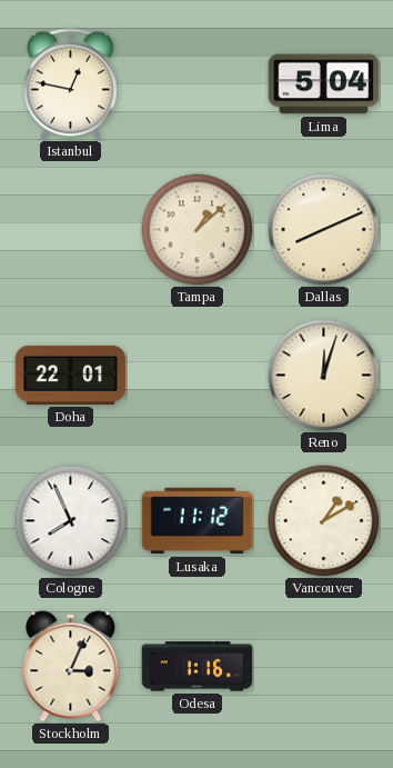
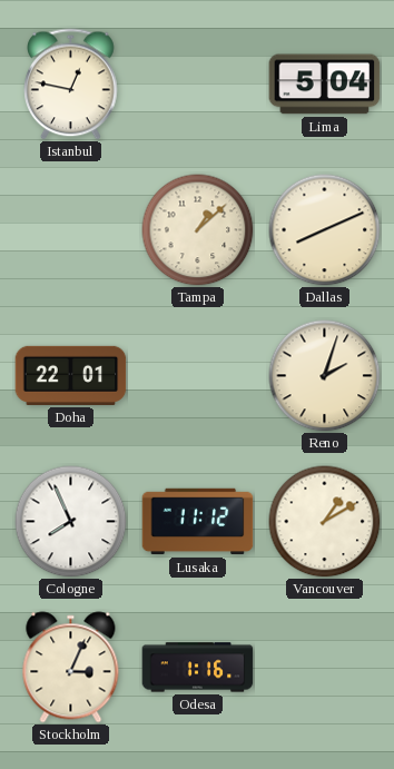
Reno: 12:03 -> 2:03
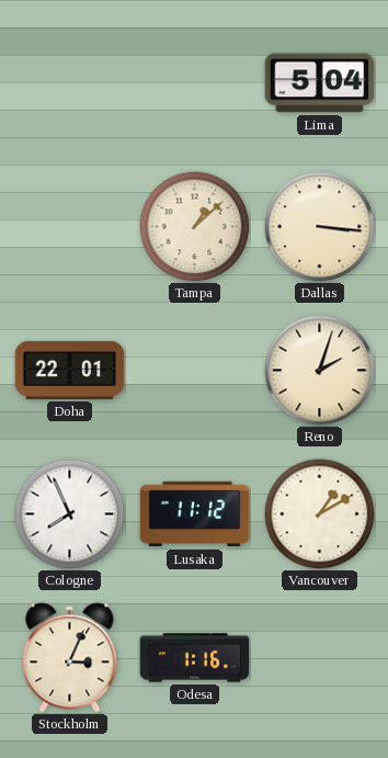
Istanbul: 12:47 -> none
Dallas: 8:11 -> 3:16
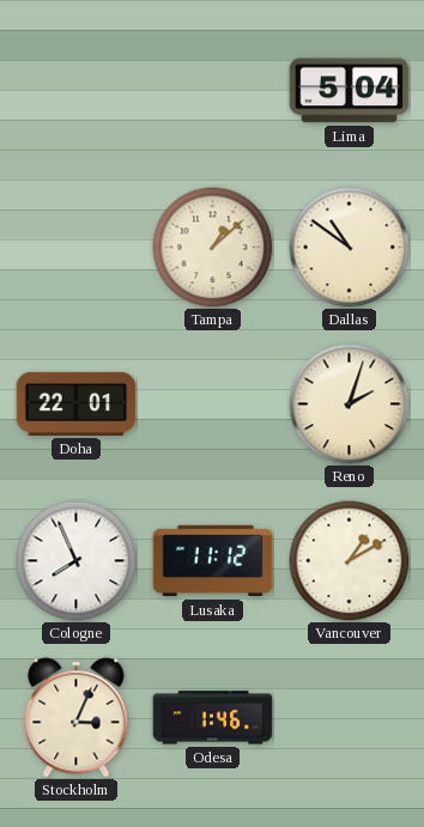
Dallas: 3:16 -> 10:51
Odesa: 1:16 -> 1:46
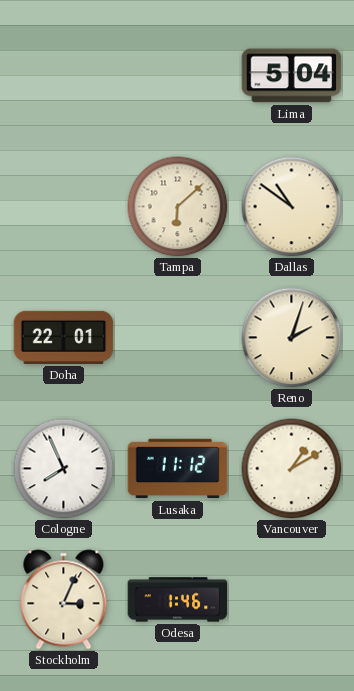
Tampa: 1:08 -> 6:08
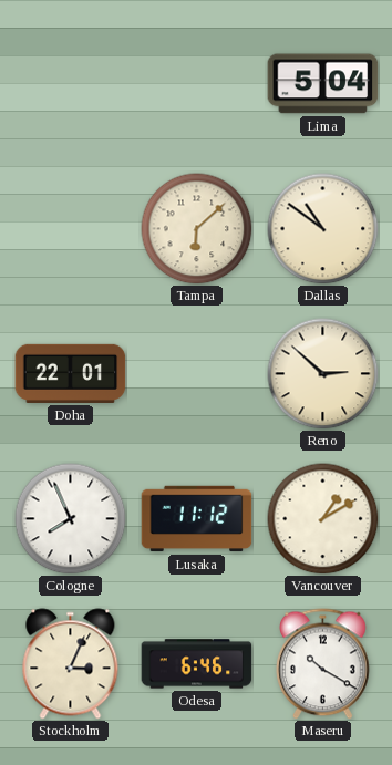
Reno: 2:03 -> 2:52
Odesa: 1:46 -> 6:46
Maseru: none -> 10:20
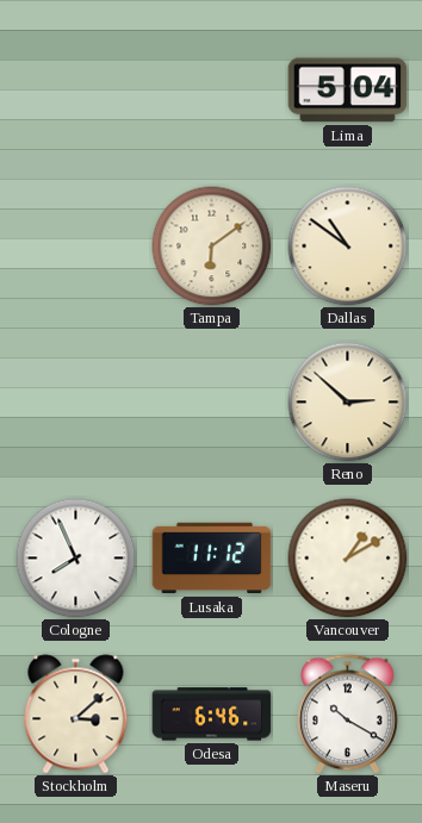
Tampa: 6:08 -> 6:09
Doha: 22:01 -> none
Stockholm: 3:04 -> 3:08
